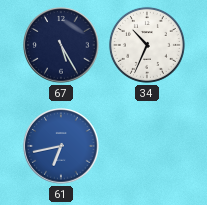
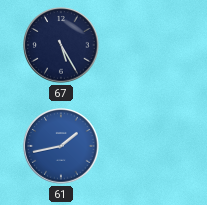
34: 10:34 -> none
61: 6:43 -> 1:43
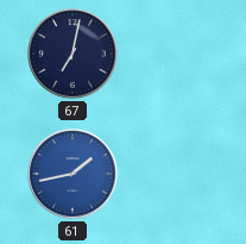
67: 5:25 -> 7:02
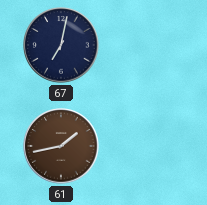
61 dial: blue -> brown
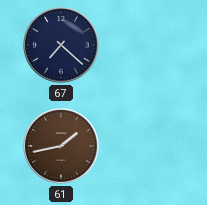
67: 7:02 -> 7:22
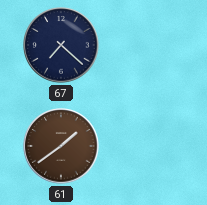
61: 1:43 -> 1:39
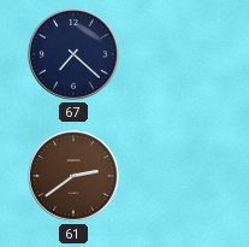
61: 1:39 -> 2:39
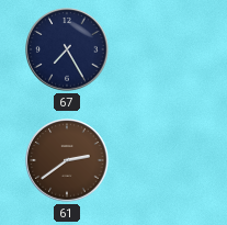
67: 7:22 -> 7:25
